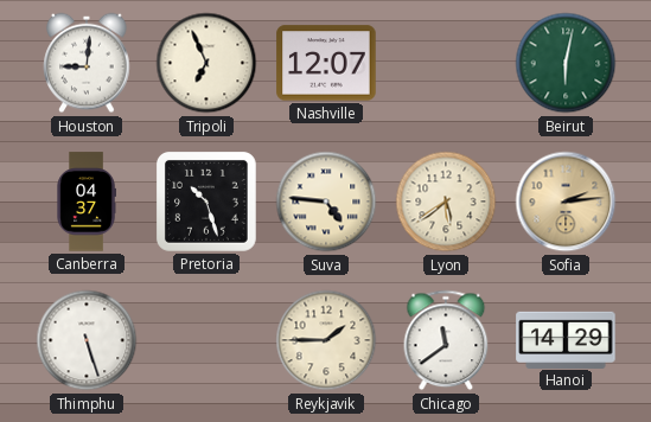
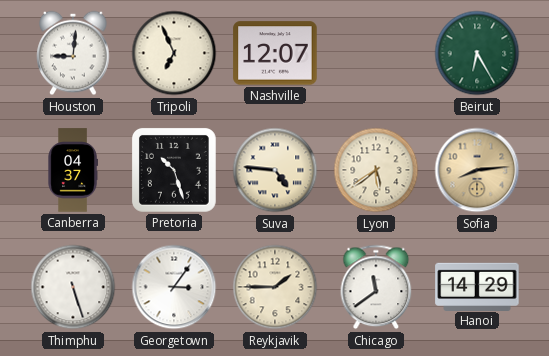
Beirut: 6:02 -> 6:25
Sofia: 2:14 -> 8:14
Georgetown: none -> 3:06
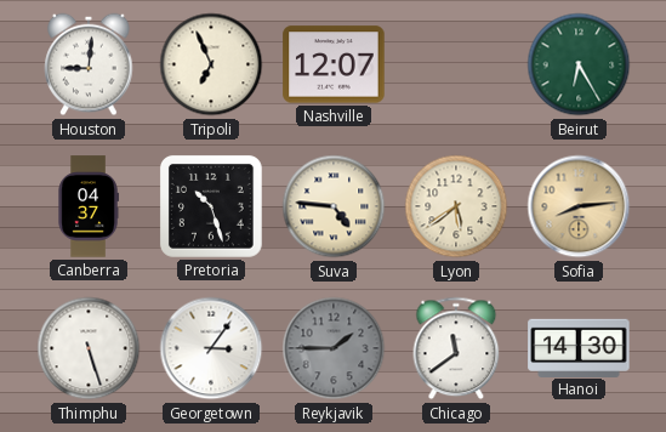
Reykjavik dial: cream -> grey
Hanoi: 14:29 -> 14:30
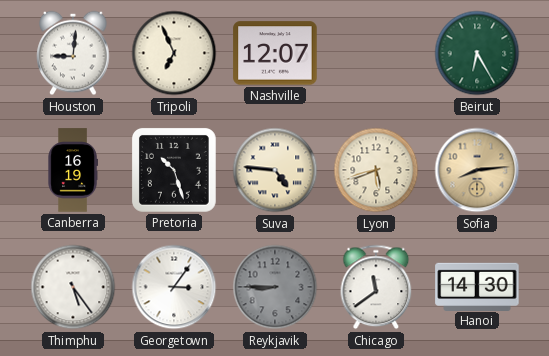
Canberra: 04:37 -> 16:19
Lyon: 5:39 -> 5:42
Thimphu: 5:27 -> 5:24
Reykjavik: 1:45 -> 8:45
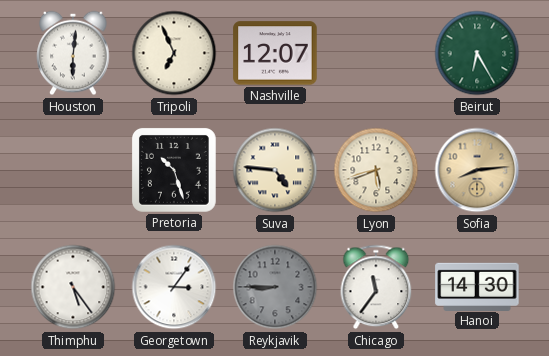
Houston: 9:01 -> 6:01
Canberra: 16:19 -> none
Chicago: 11:39 -> 11:36
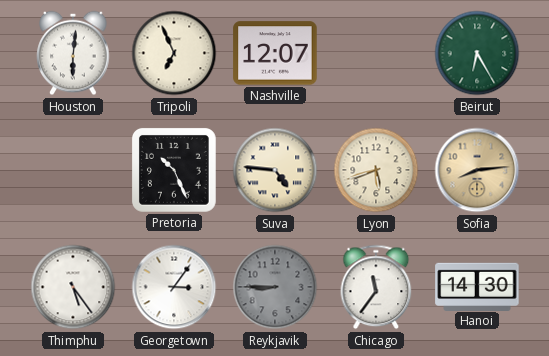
Pretoria: 10:27 -> 10:26
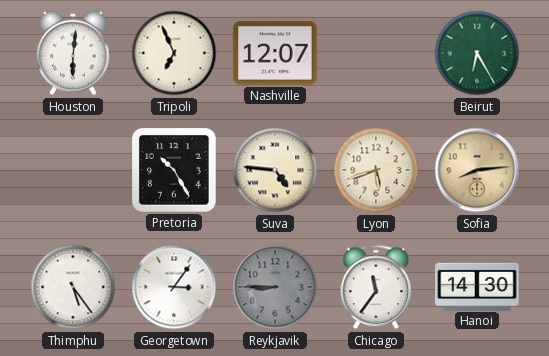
Pretoria: 10:26 -> 10:25
